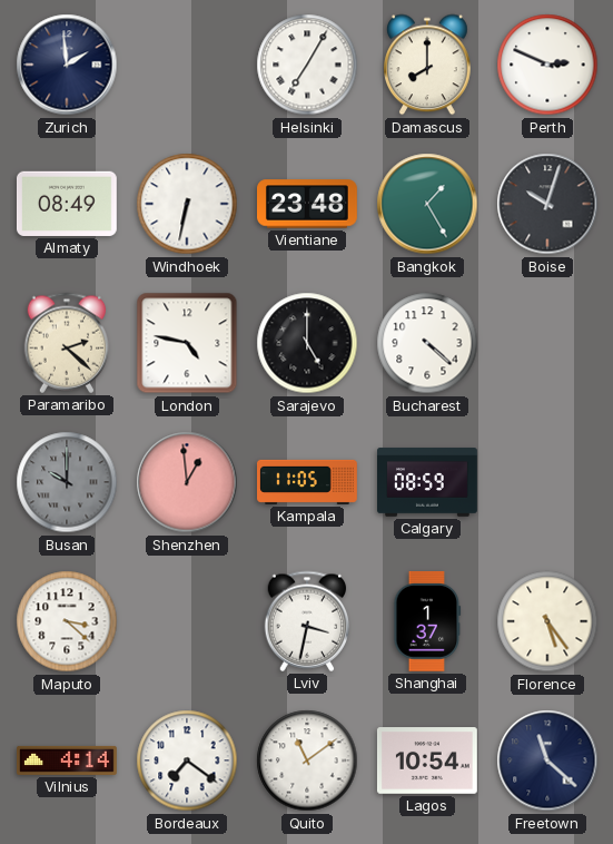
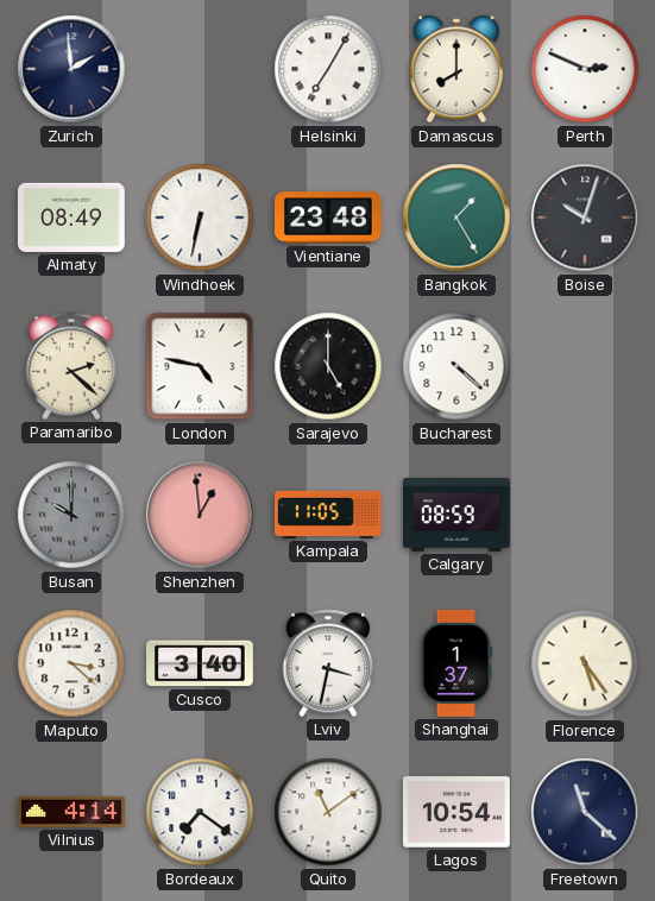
Cusco: none -> 3:40
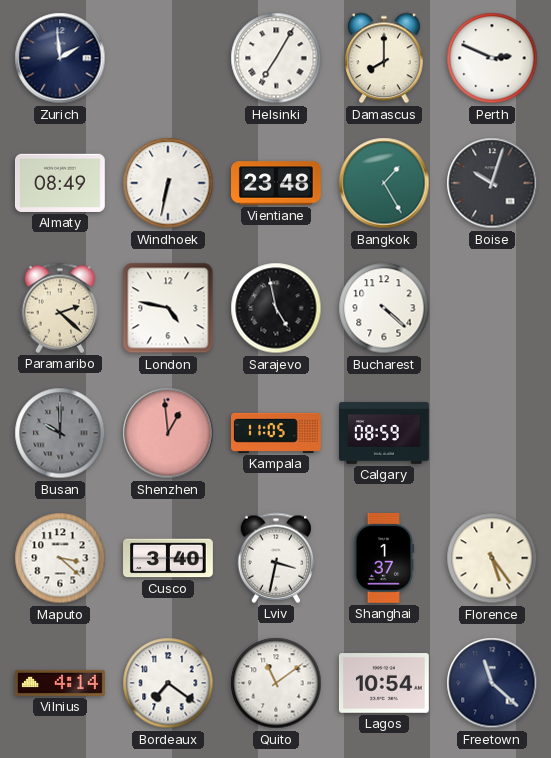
Sarajevo: 5:00 -> 4:58
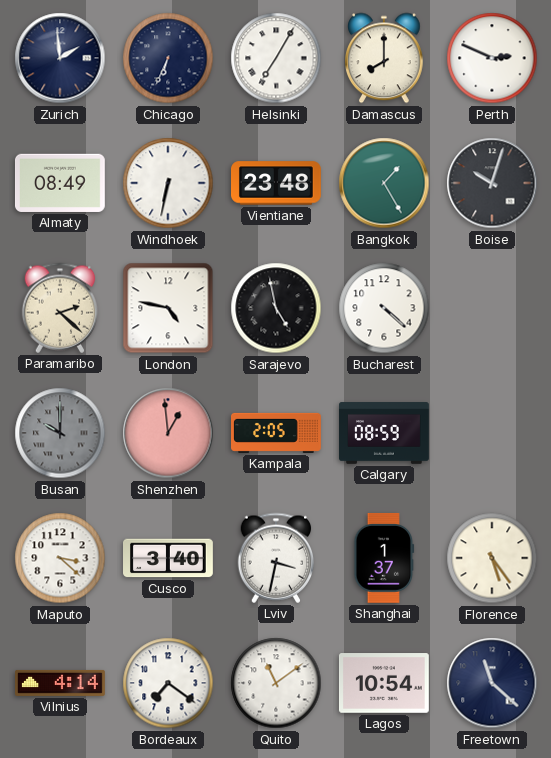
Chicago: none -> 6:34
Kampala: 11:05 -> 2:05
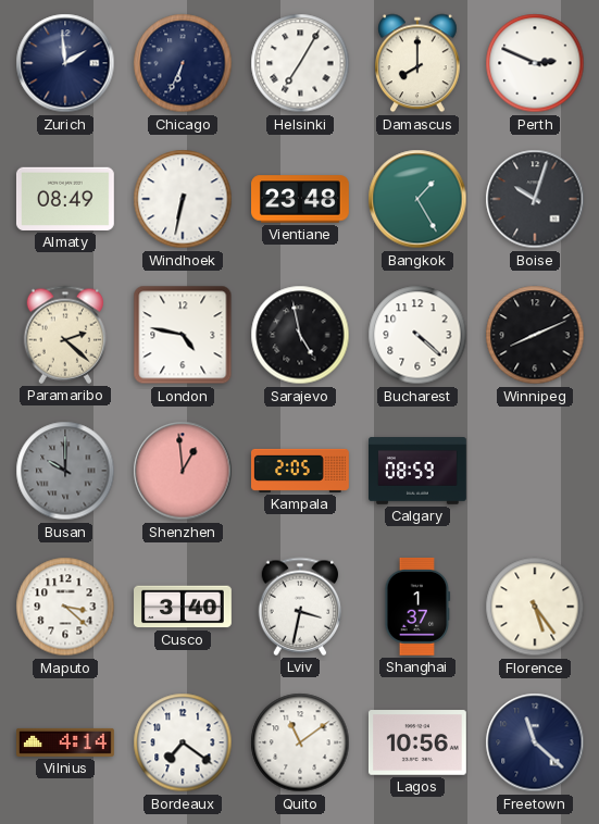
Winnipeg: none -> 8:11
Lagos: 10:54 -> 10:56
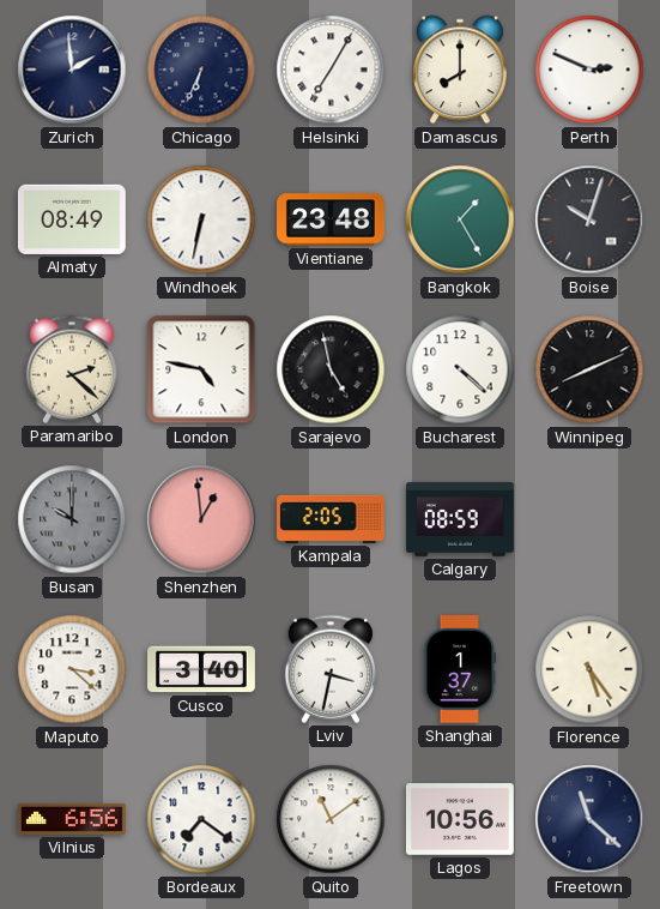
Vilnius: 4:14 -> 6:56
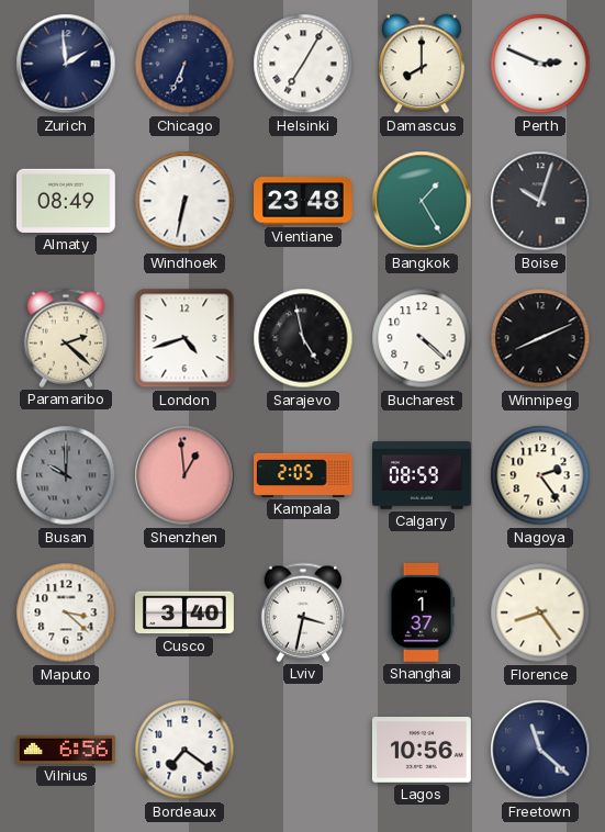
London: 4:47 -> 4:42
Nagoya: none -> 2:24
Florence: 5:24 -> 8:24
Quito: 11:09 -> none
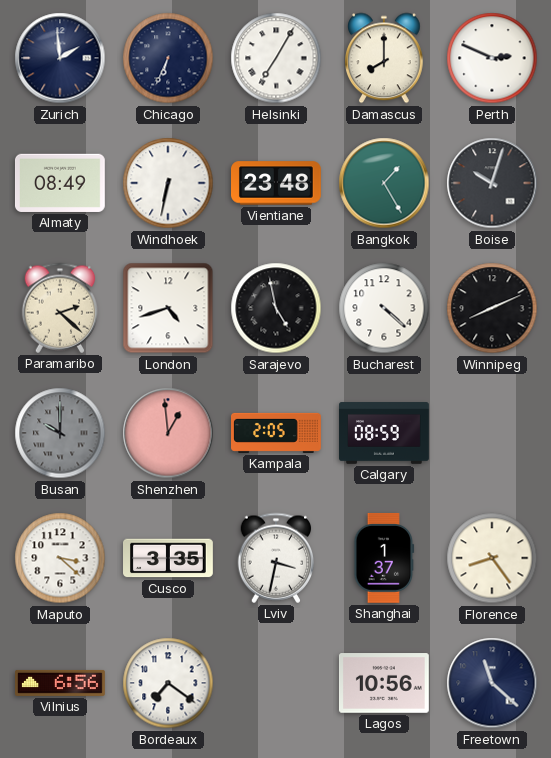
Nagoya: 2:24 -> none
Cusco: 3:40 -> 3:35
